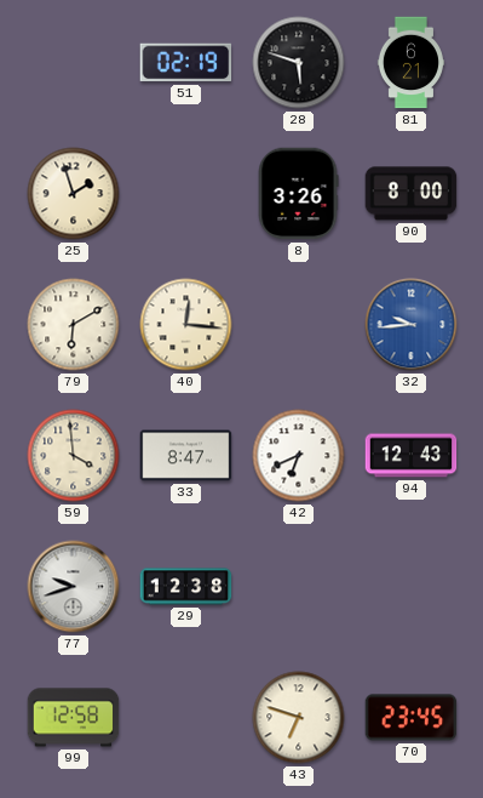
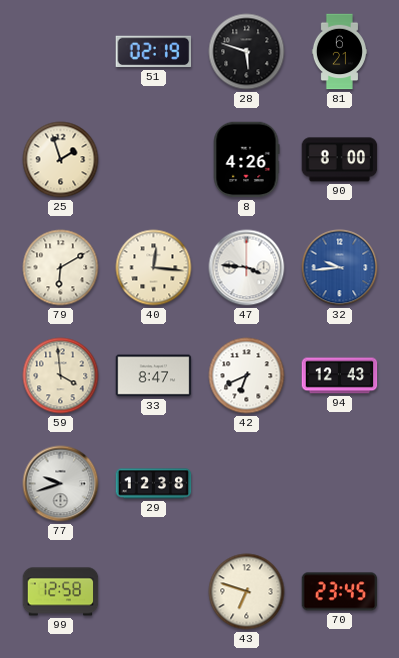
8: 3:26 -> 4:26
47: none -> 3:46
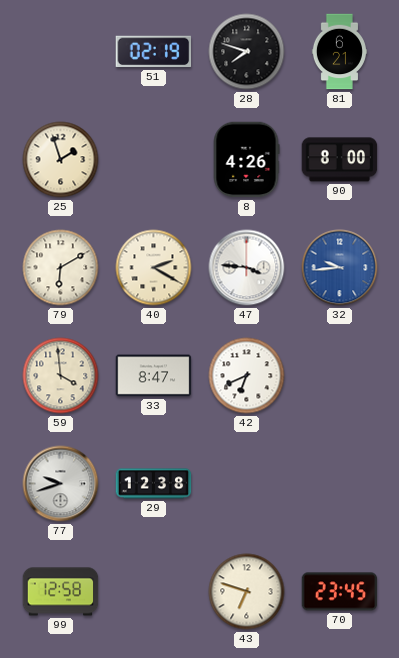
28: 5:48 -> 7:48
40: 12:16 -> 2:20
94: 12:43 -> none
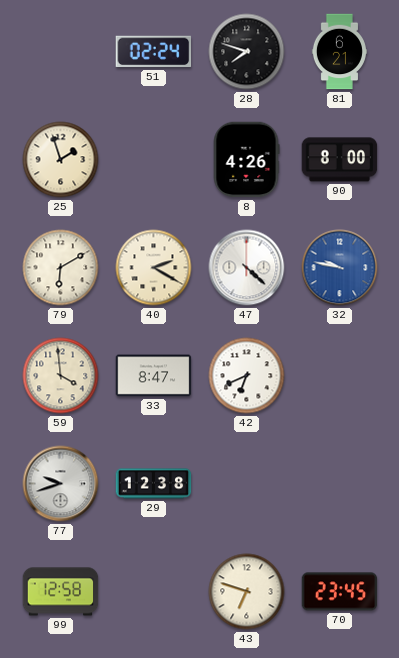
51: 02:19 -> 02:24
47: 3:46 -> 4:22
32: 9:44 -> 9:47
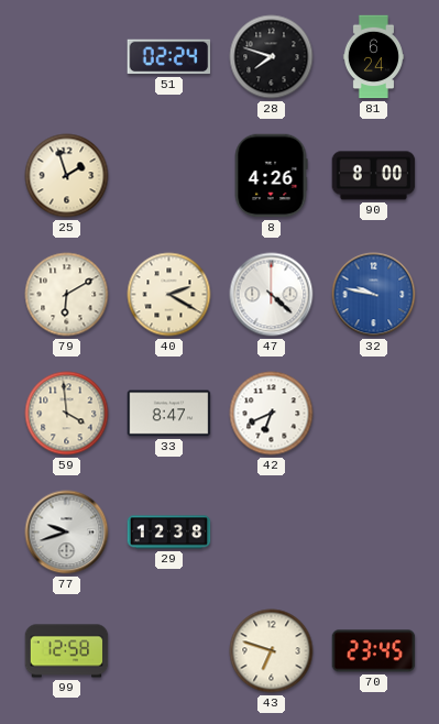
81: 6:21 -> 6:24
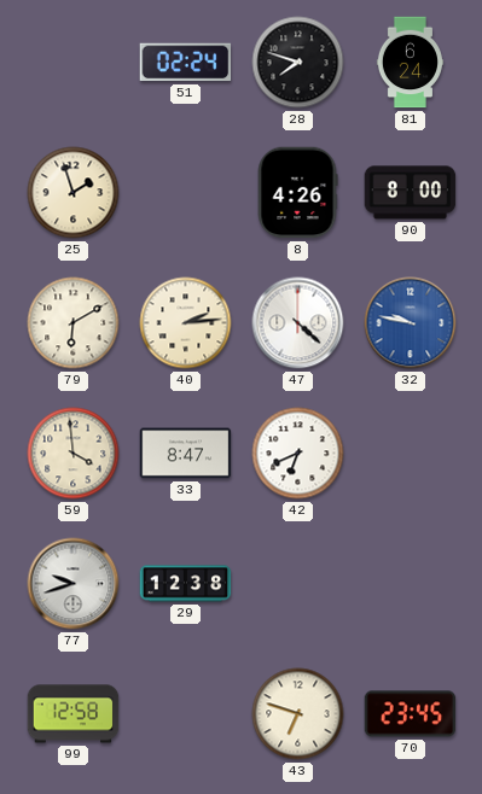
40: 2:20 -> 2:14
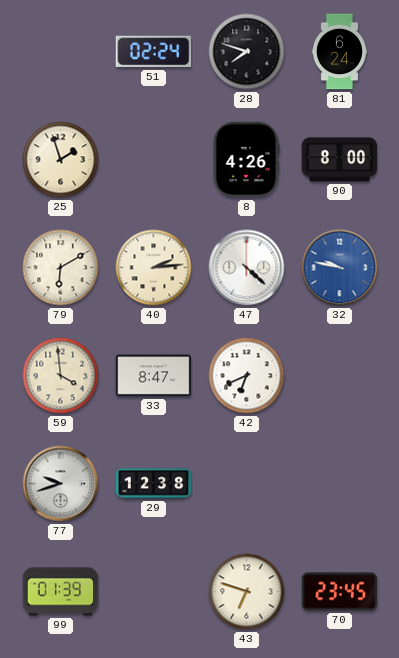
99: 12:58 -> 01:39
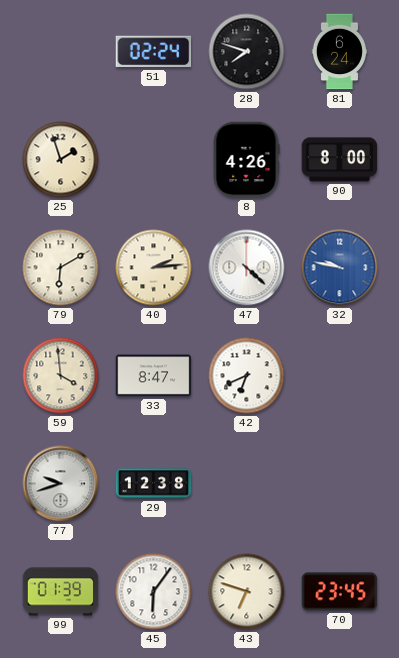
45: none -> 6:06
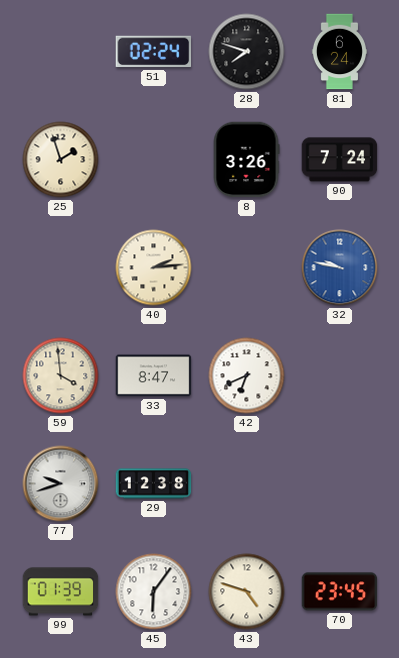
8: 4:26 -> 3:26
90: 8:00 -> 7:24
79: 6:10 -> none
47: 4:22 -> none
43: 6:48 -> 4:48
